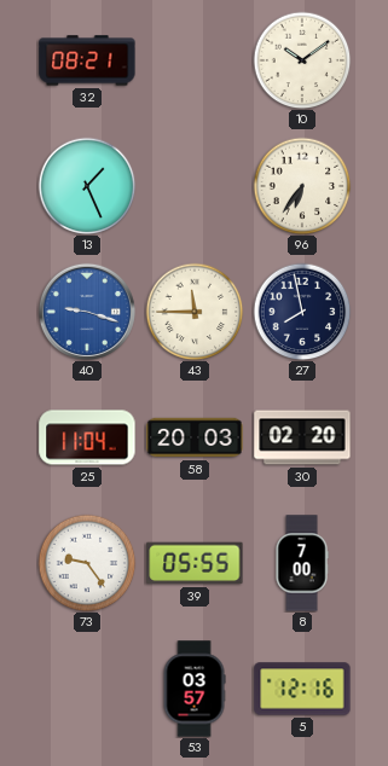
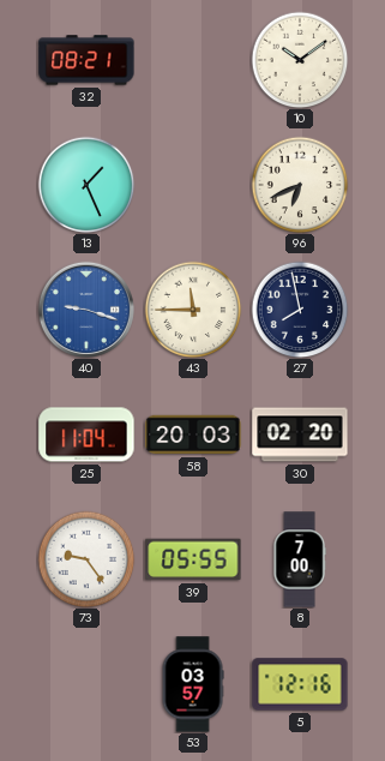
96: 6:36 -> 6:41
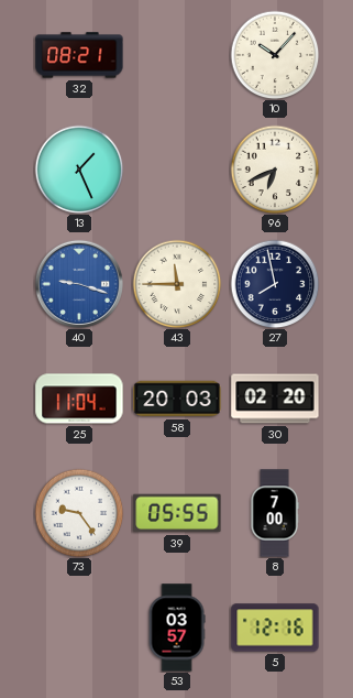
10: 10:09 -> 10:07
